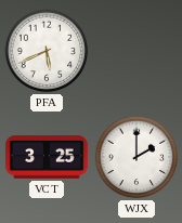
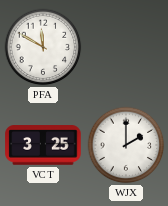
PFA: 5:41 -> 11:50
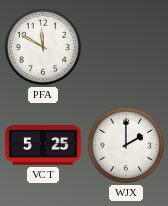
VCT: 3:25 -> 5:25
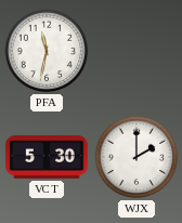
PFA: 11:50 -> 11:32
VCT: 5:25 -> 5:30
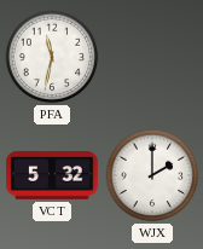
VCT: 5:30 -> 5:32
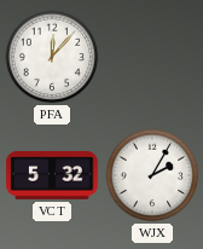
PFA: 11:32 -> 12:07
WJX: 2:00 -> 2:05
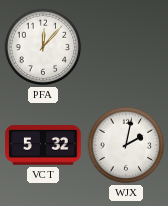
WJX: 2:05 -> 2:02
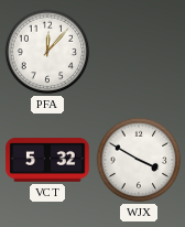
WJX: 2:02 -> 3:50
